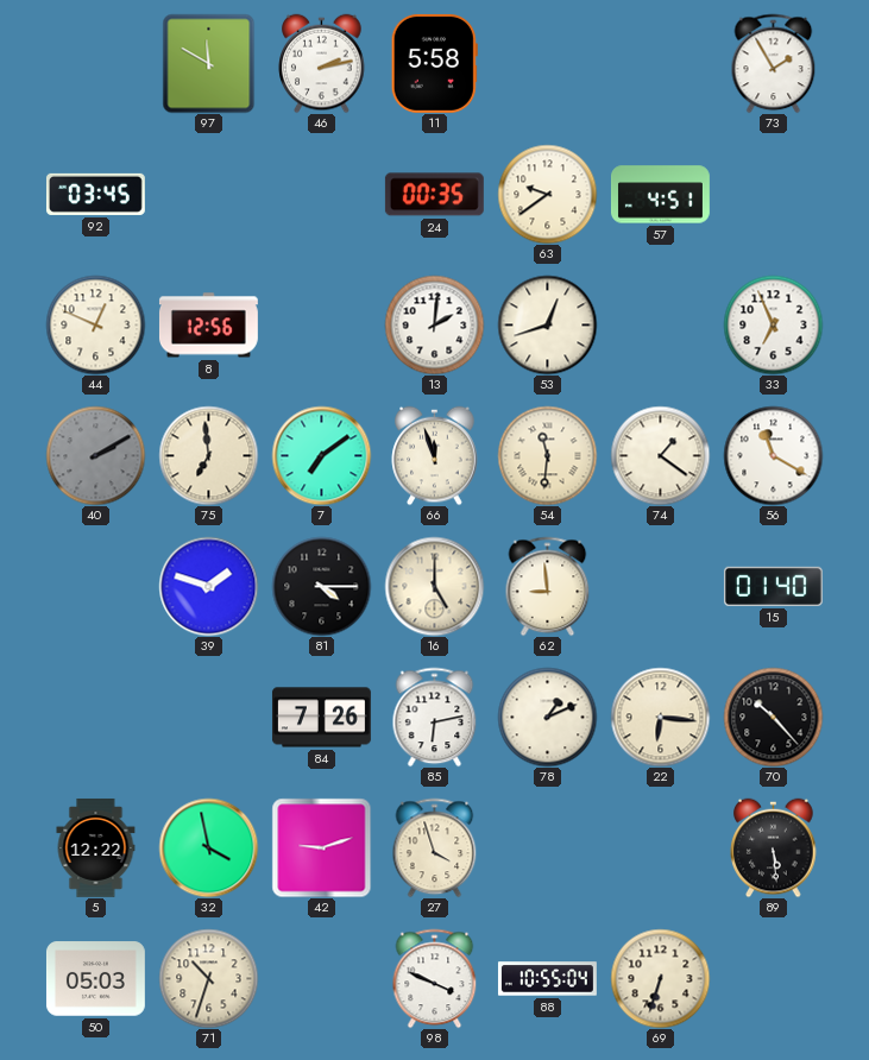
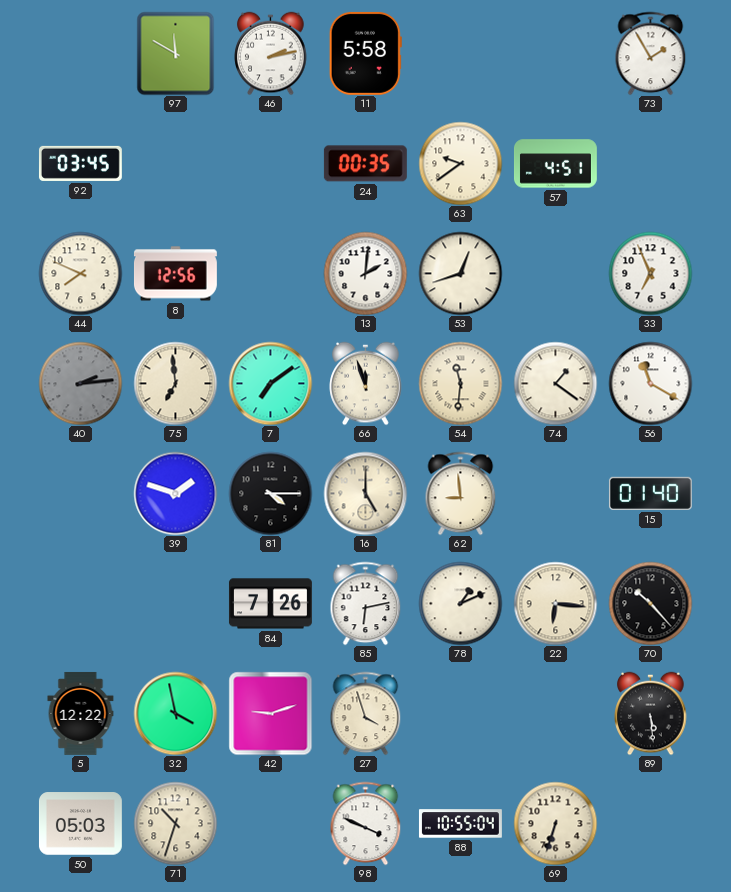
44: 12:49 -> 7:49
40: 2:10 -> 2:14
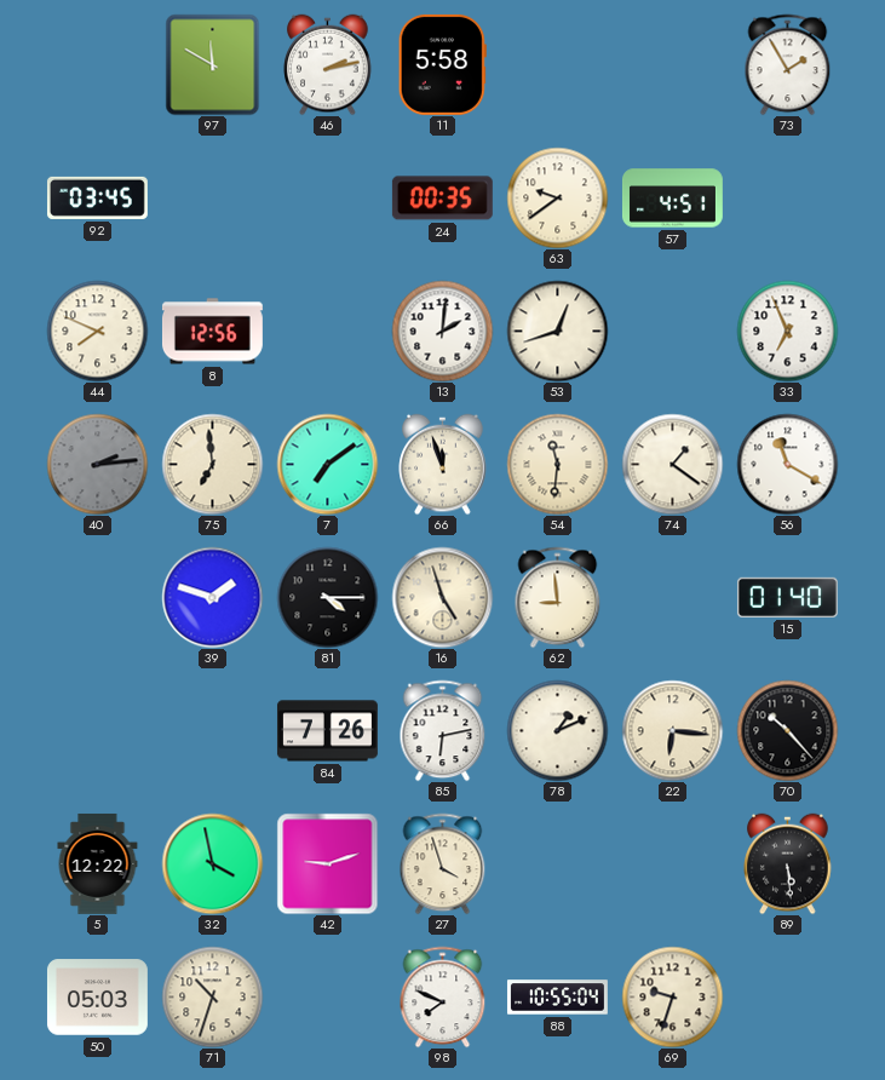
16: 5:00 -> 4:57
98: 3:49 -> 7:49
69: 6:33 -> 9:33
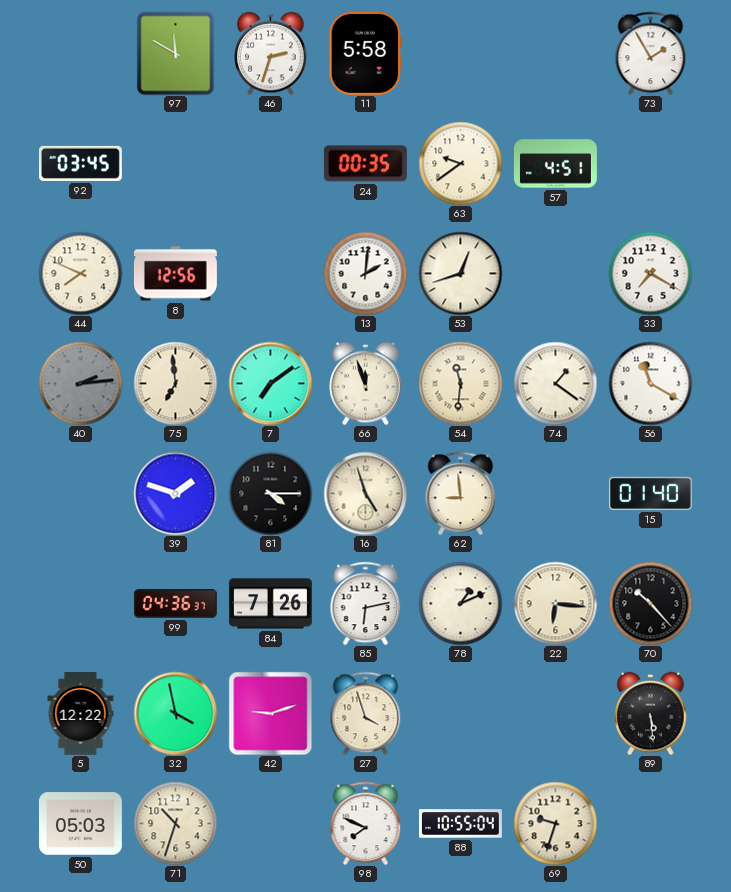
46: 2:13 -> 2:33
33: 6:56 -> 7:20
99: none -> 04:36
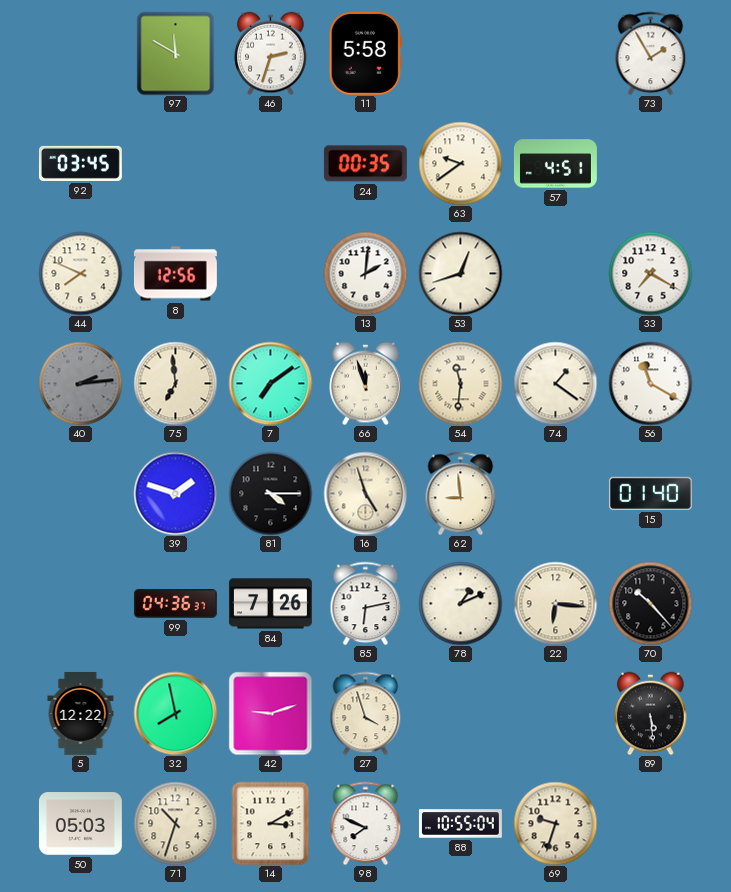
32: 3:58 -> 7:58
14: none -> 3:10
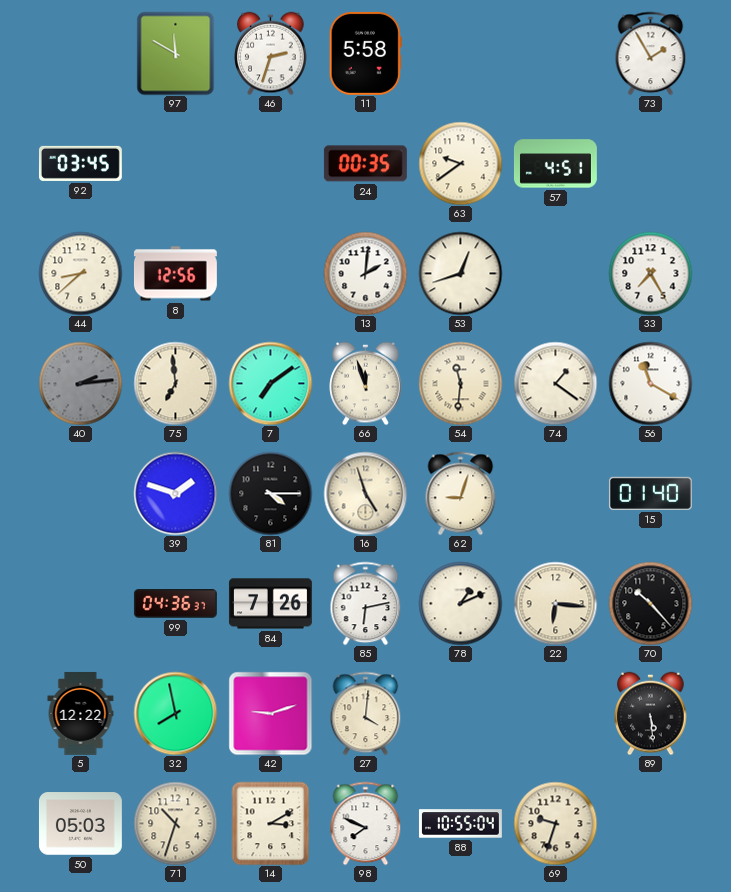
44: 7:49 -> 8:38
33: 7:20 -> 7:25
62: 8:59 -> 9:03
27: 3:57 -> 4:01
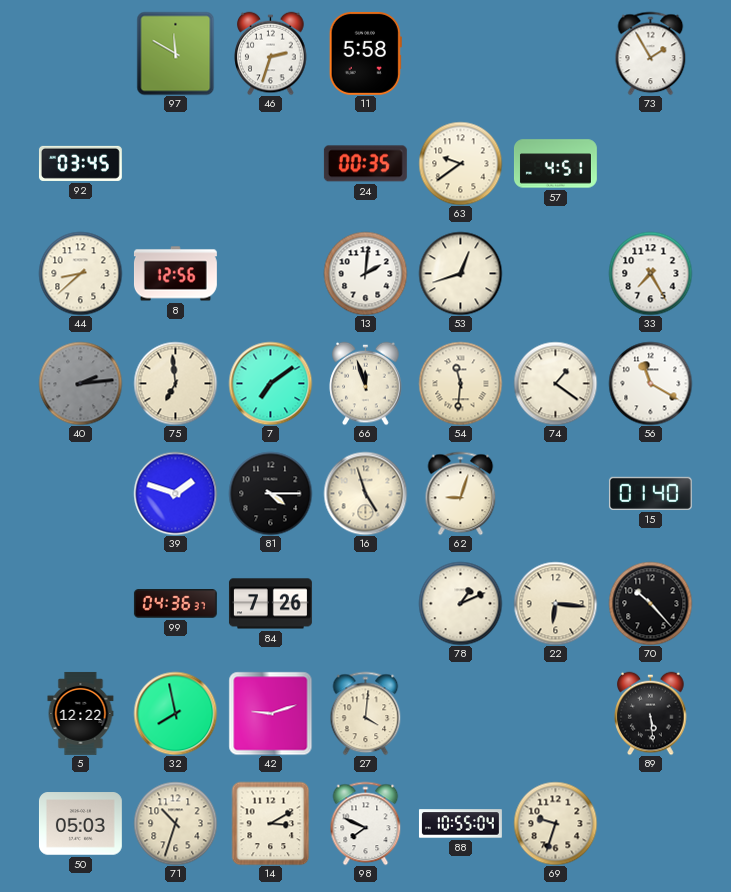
85: 6:13 -> none
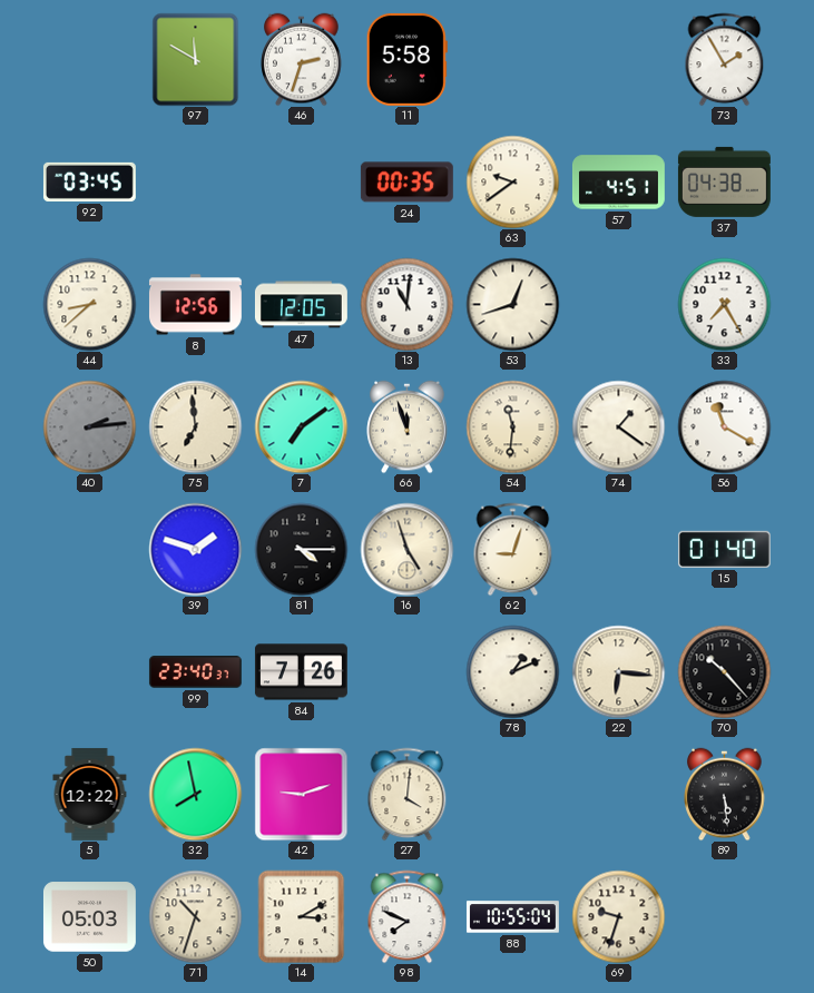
37: none -> 04:38
47: none -> 12:05
13: 2:01 -> 11:01
99: 04:36 -> 23:40
